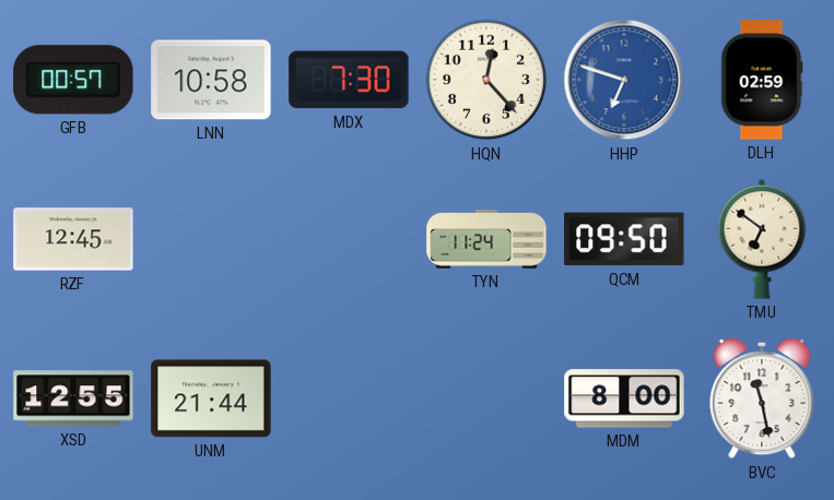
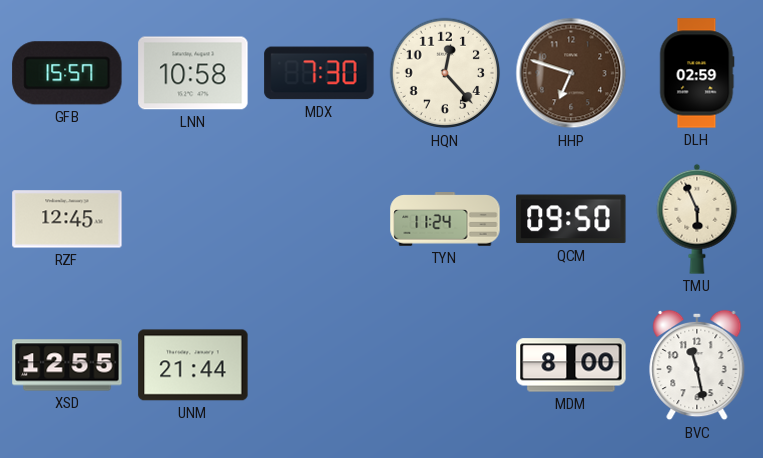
GFB: 00:57 -> 15:57
HHP dial: blue -> brown
TMU: 6:51 -> 5:56
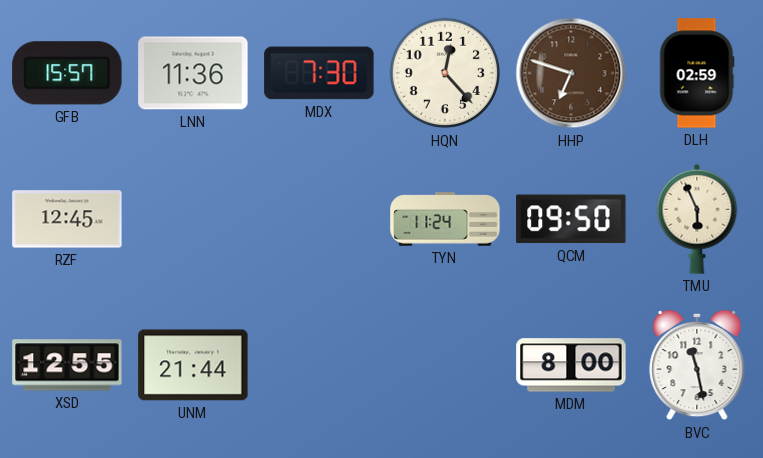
LNN: 10:58 -> 11:36
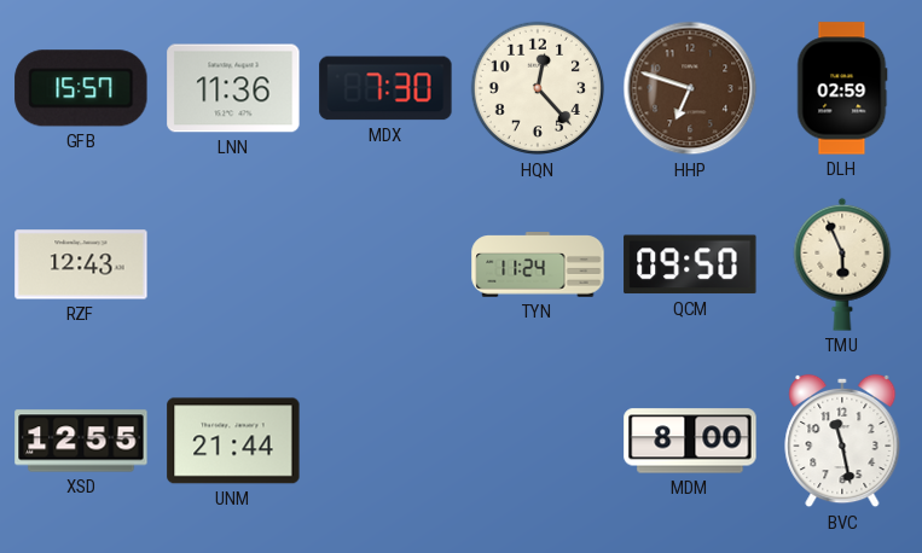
RZF: 12:45 -> 12:43
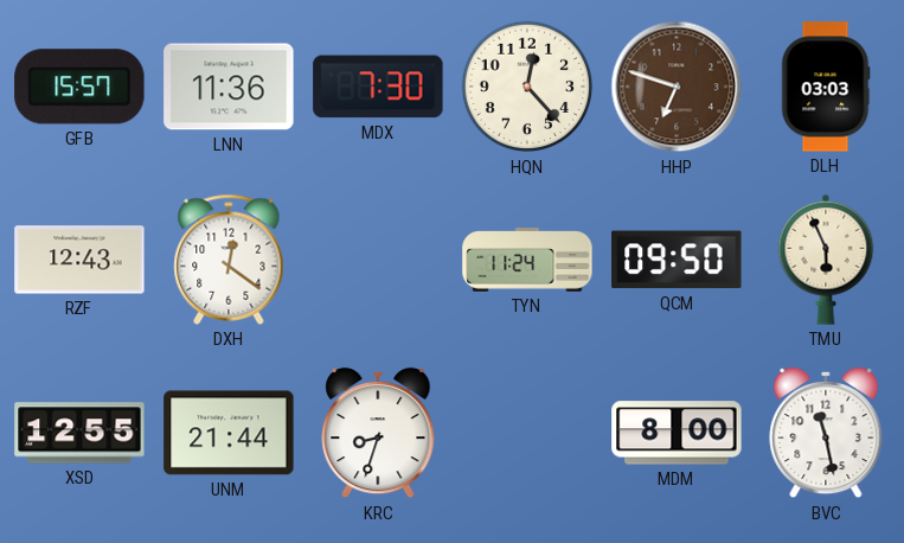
DLH: 02:59 -> 03:03
DXH: none -> 12:21
KRC: none -> 8:33
